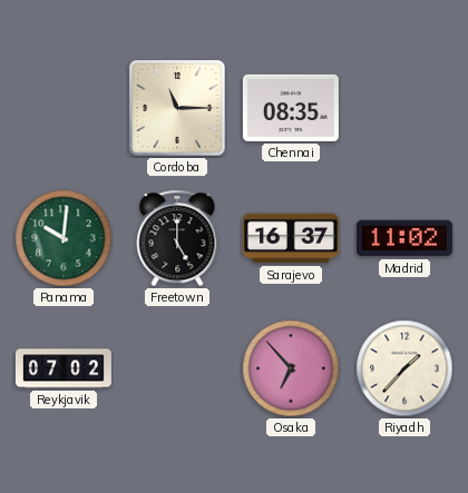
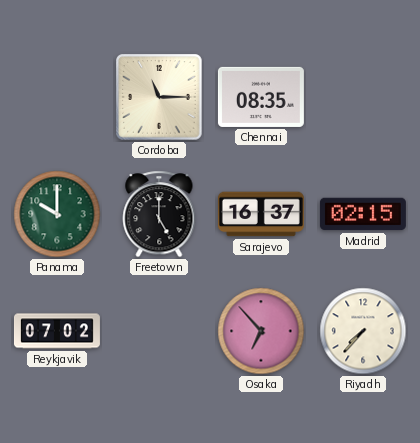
Panama: 10:01 -> 10:00
Madrid: 11:02 -> 02:15
Riyadh: 1:37 -> 7:37
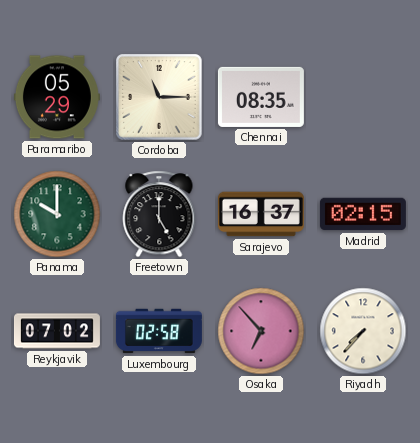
Paramaribo: none -> 05:29
Luxembourg: none -> 02:58
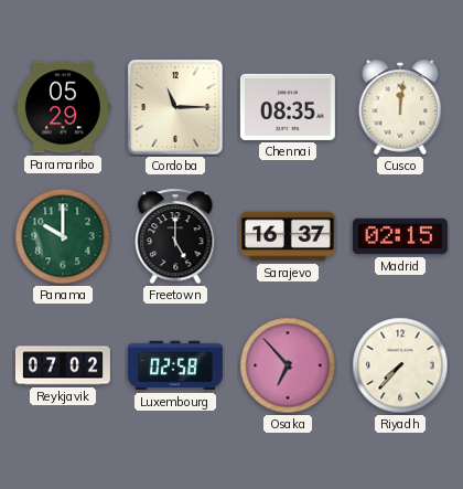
Cusco: none -> 12:01
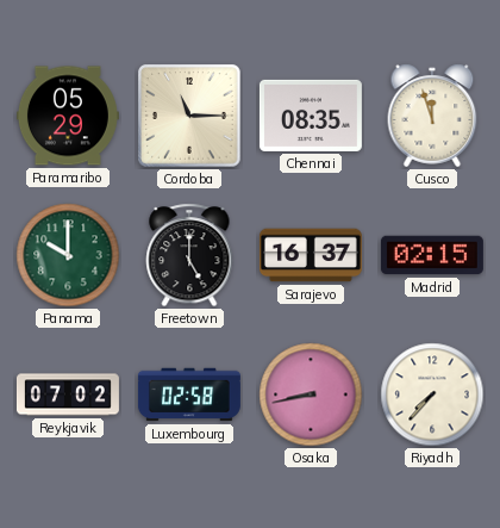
Cusco: 12:01 -> 11:57
Osaka: 6:53 -> 8:43
